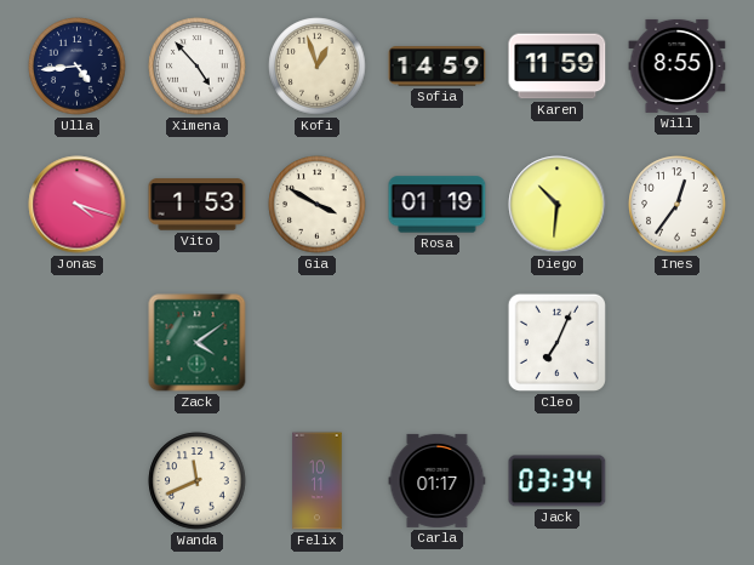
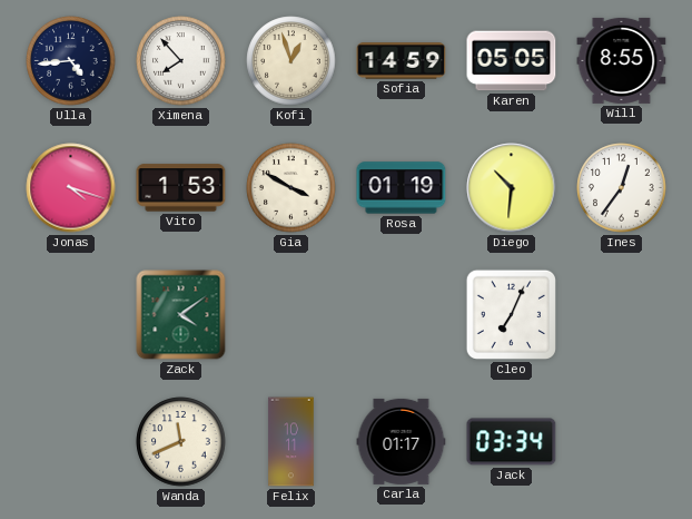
Ximena: 4:53 -> 7:53
Karen: 11:59 -> 05:05
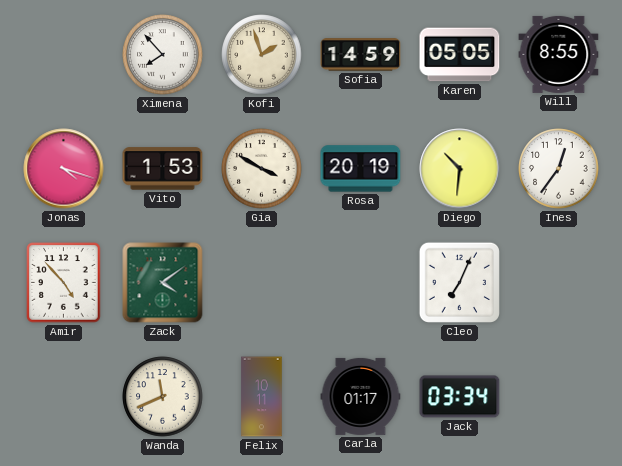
Ulla: 4:44 -> none
Kofi: 12:57 -> 1:57
Rosa: 01:19 -> 20:19
Amir: none -> 4:53
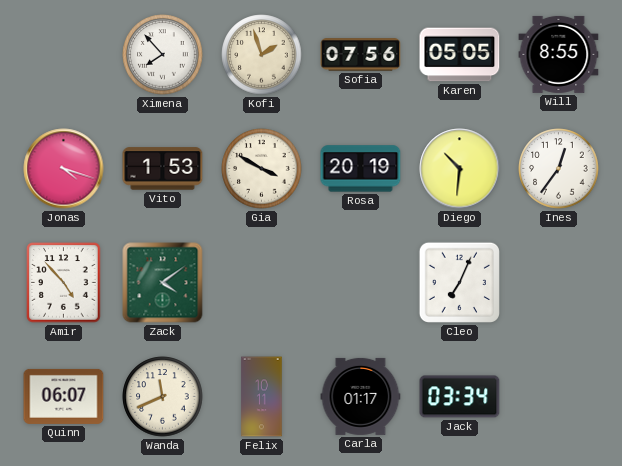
Sofia: 14:59 -> 07:56
Quinn: none -> 06:07
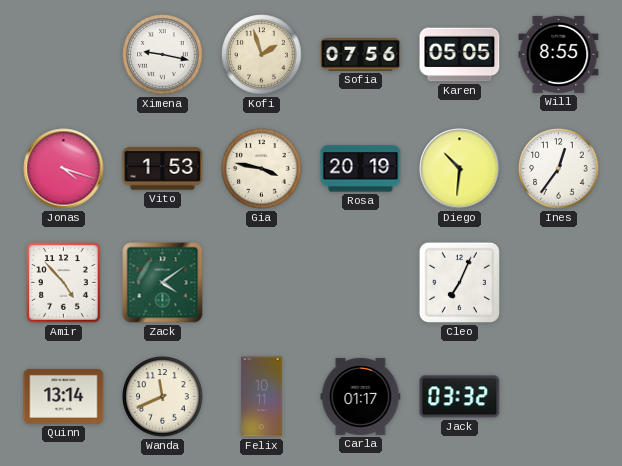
Ximena: 7:53 -> 9:17
Gia: 3:50 -> 3:47
Quinn: 06:07 -> 13:14
Jack: 03:34 -> 03:32
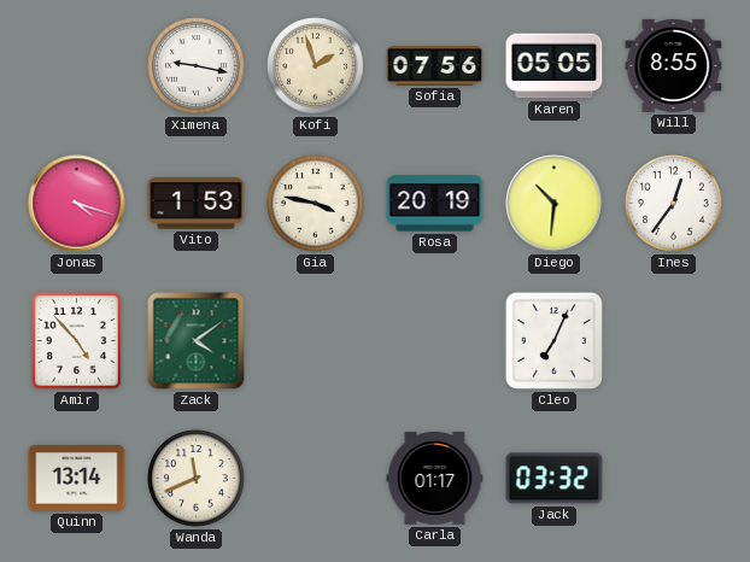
Felix: 10:11 -> none
